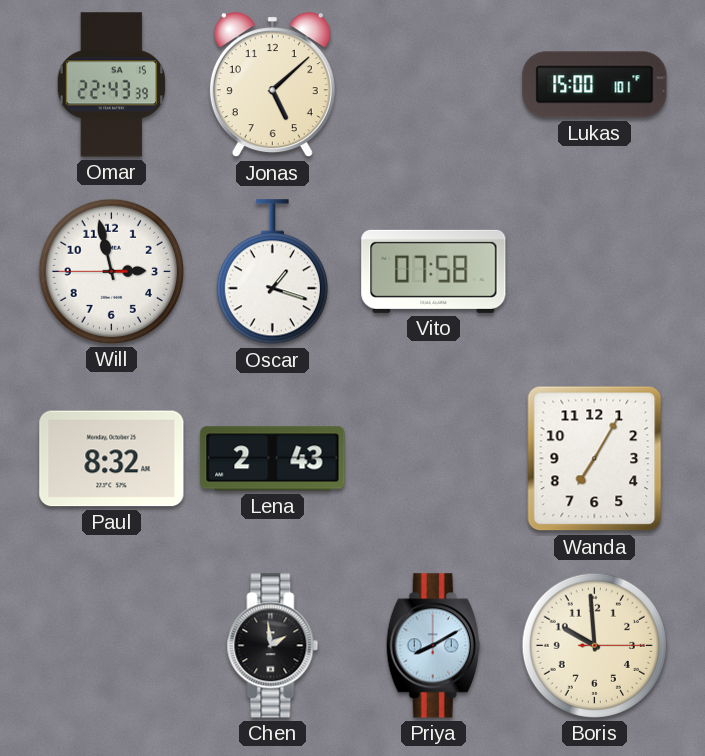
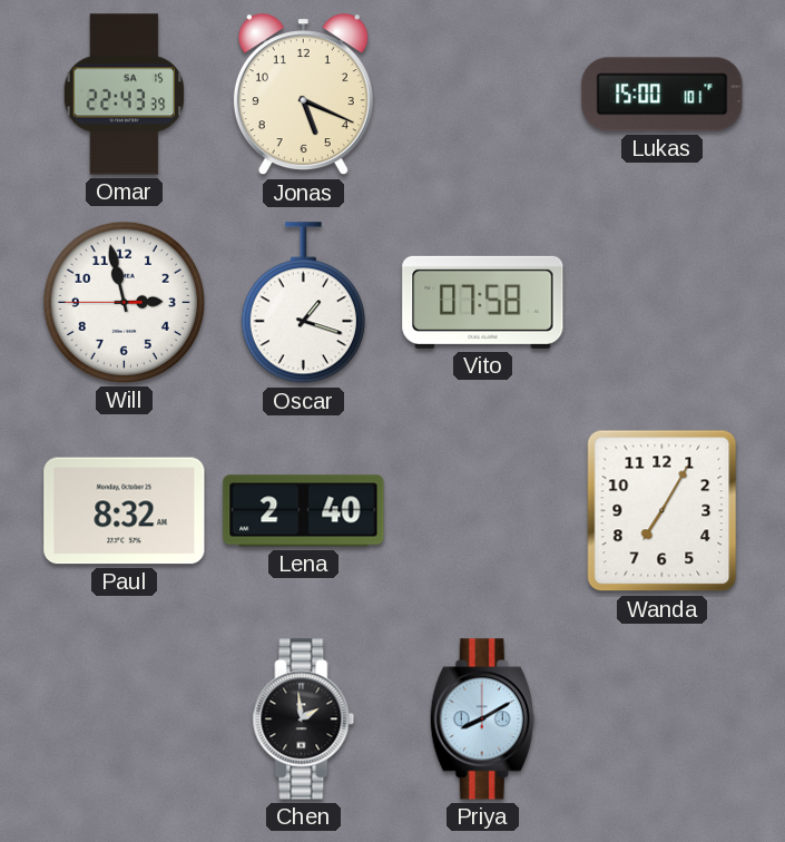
Jonas: 5:08 -> 5:19
Lena: 2:43 -> 2:40
Boris: 9:59 -> none
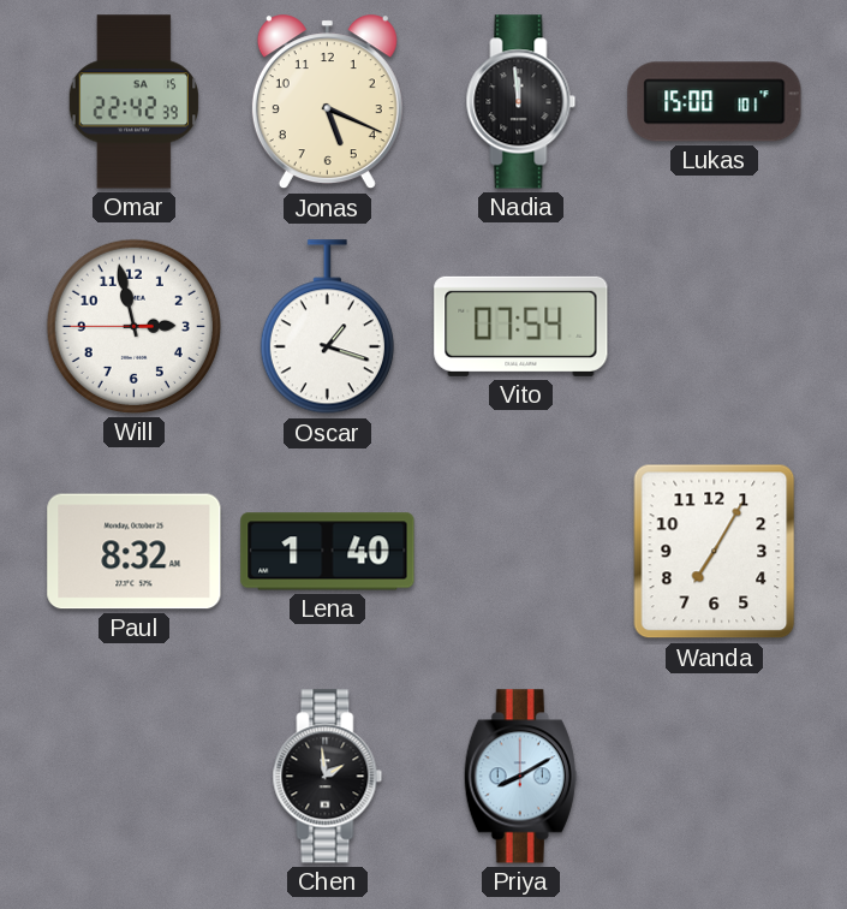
Omar: 22:43 -> 22:42
Nadia: none -> 11:59
Vito: 07:58 -> 07:54
Lena: 2:40 -> 1:40
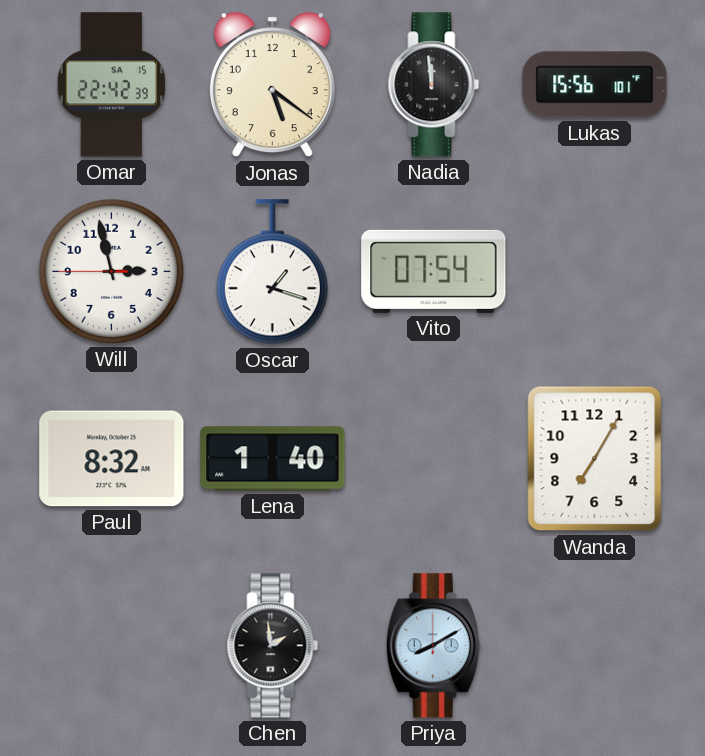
Jonas: 5:19 -> 5:21
Lukas: 15:00 -> 15:56
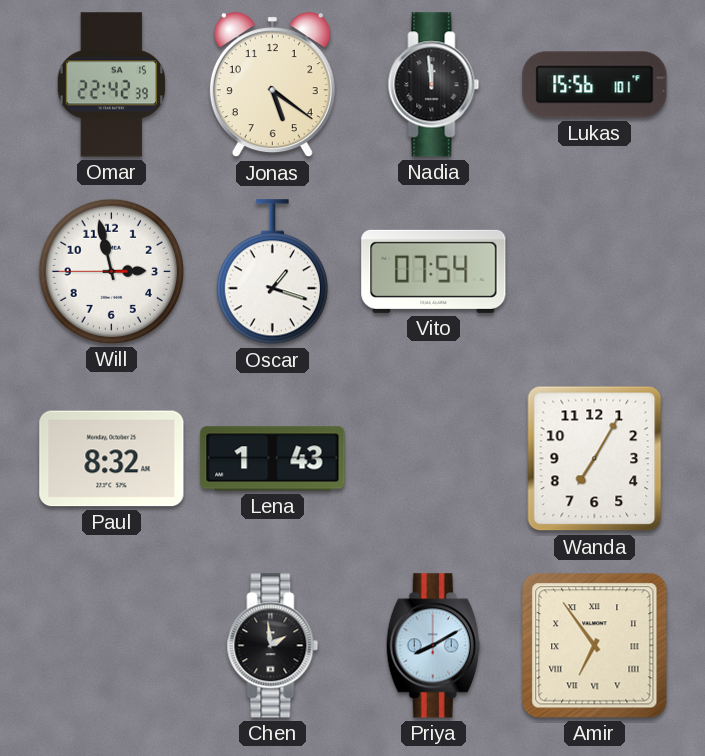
Lena: 1:40 -> 1:43
Amir: none -> 6:54
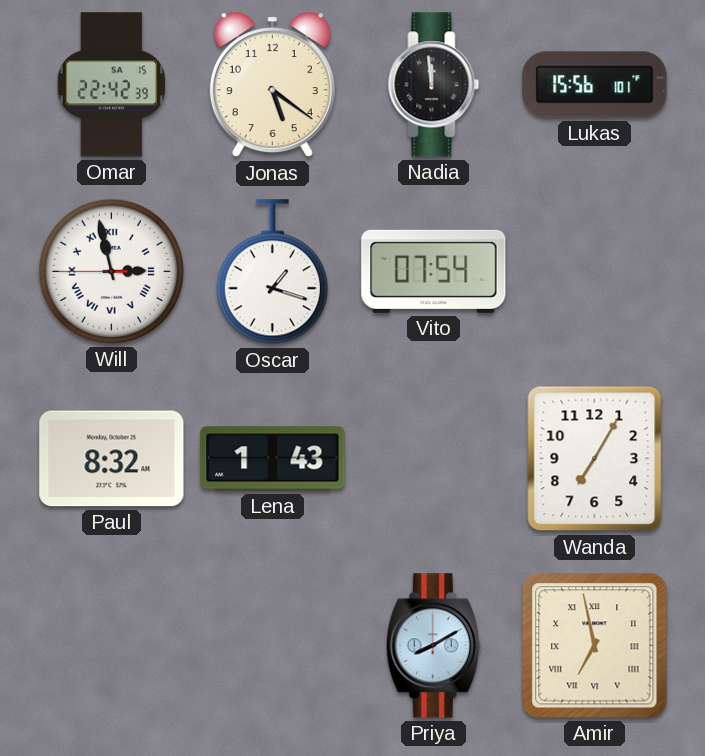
Will numerals: Arabic -> Roman
Chen: 1:59 -> none
Amir: 6:54 -> 6:58
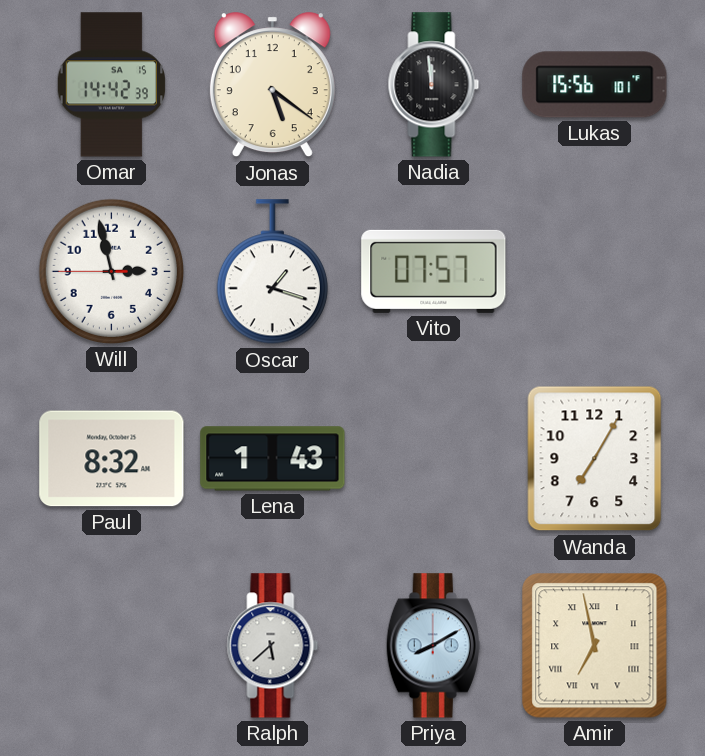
Omar: 22:42 -> 14:42
Will numerals: Roman -> Arabic
Vito: 07:54 -> 07:57
Ralph: none -> 5:38
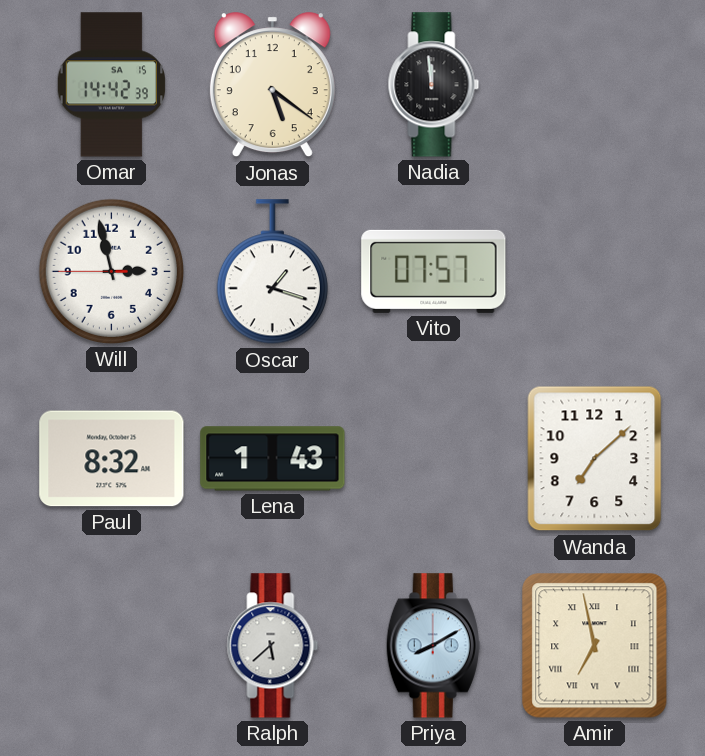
Lukas: 15:56 -> none
Wanda: 7:05 -> 7:08
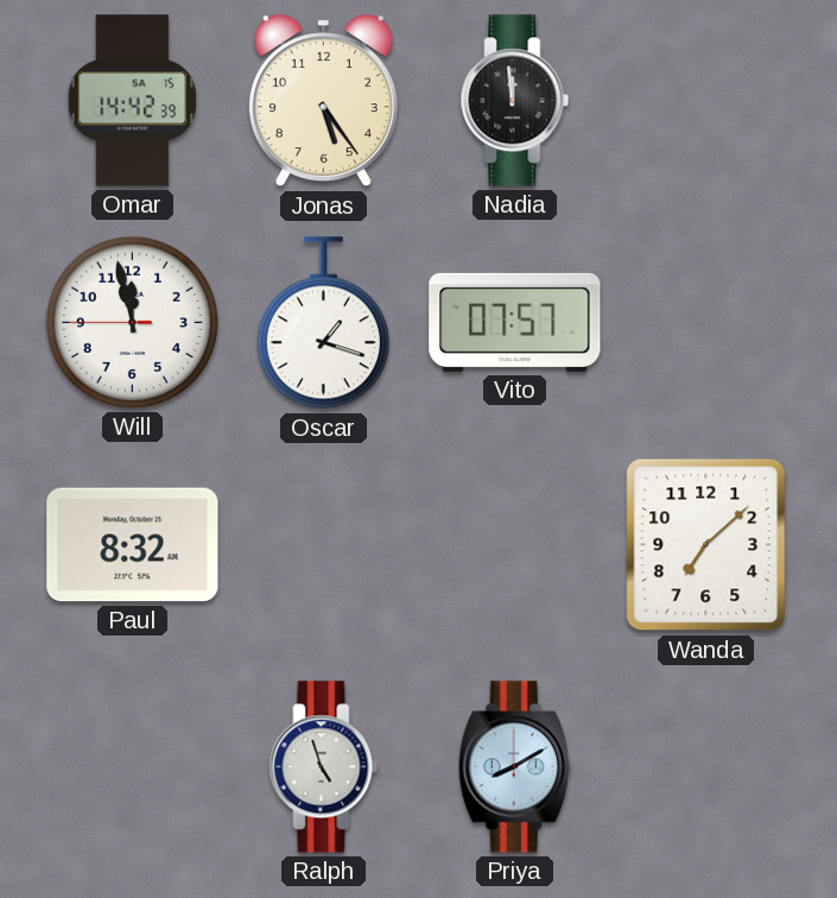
Jonas: 5:21 -> 5:24
Will: 2:57 -> 11:57
Lena: 1:43 -> none
Ralph: 5:38 -> 4:57
Amir: 6:58 -> none
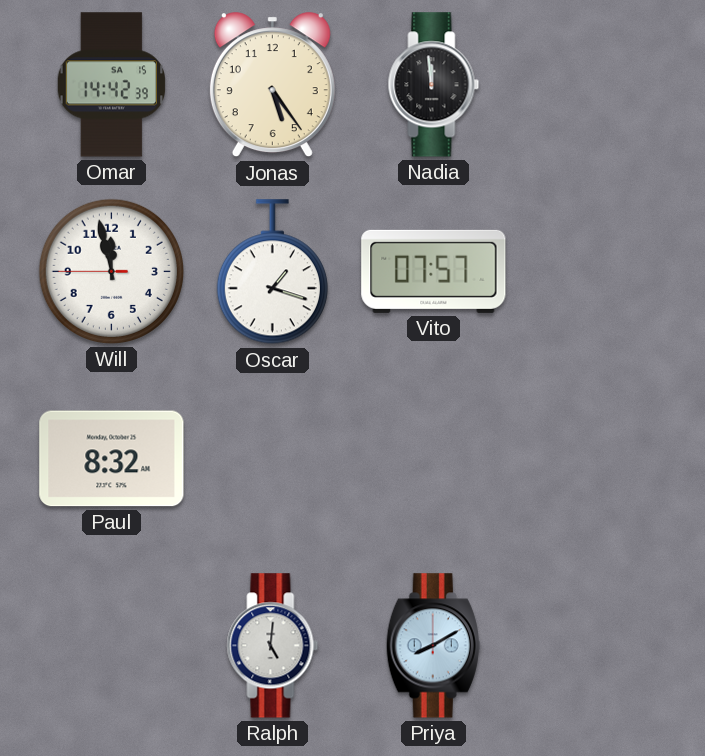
Wanda: 7:08 -> none
Ralph: 4:57 -> 5:01
